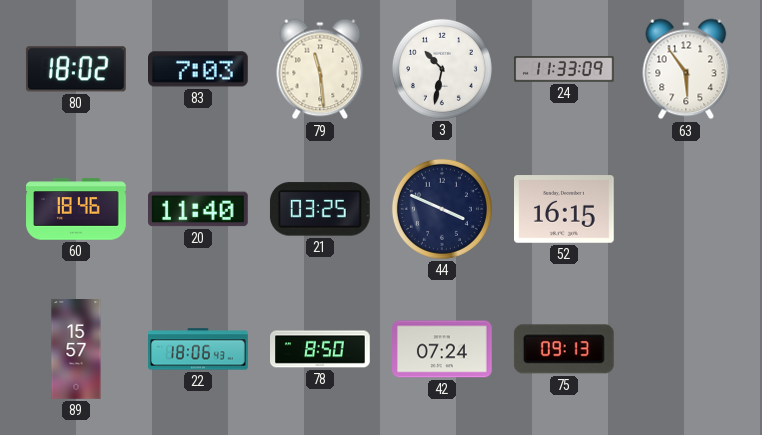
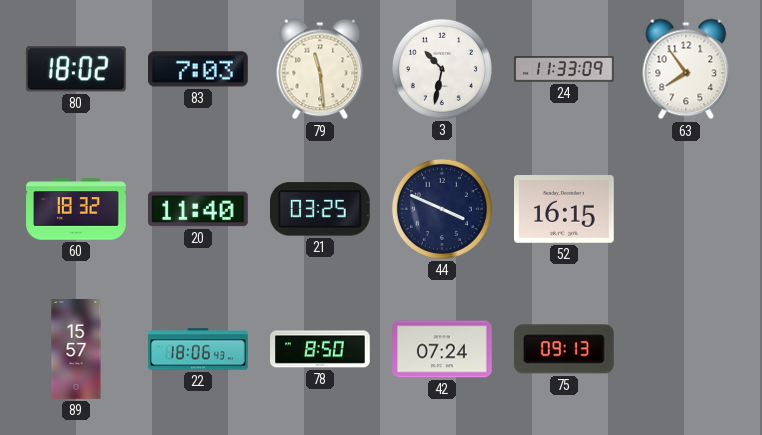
63: 5:54 -> 7:54
60: 18:46 -> 18:32
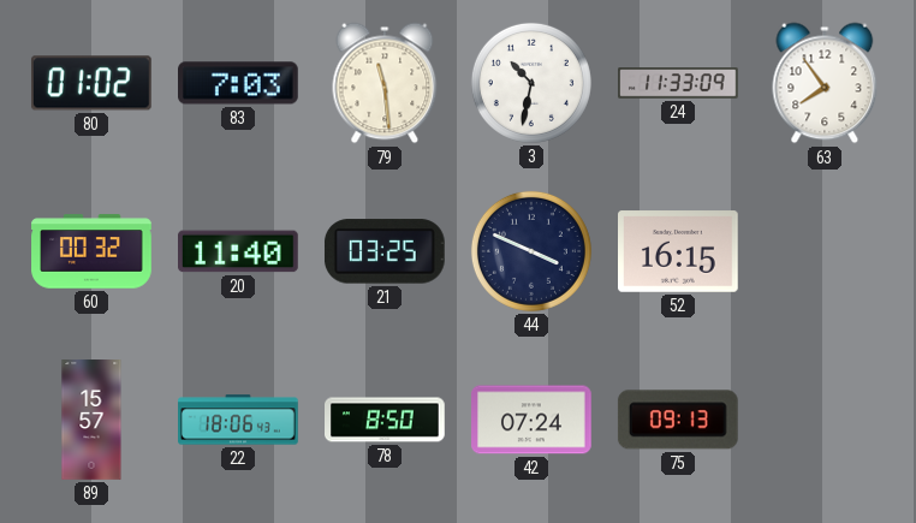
80: 18:02 -> 01:02
60: 18:32 -> 00:32
